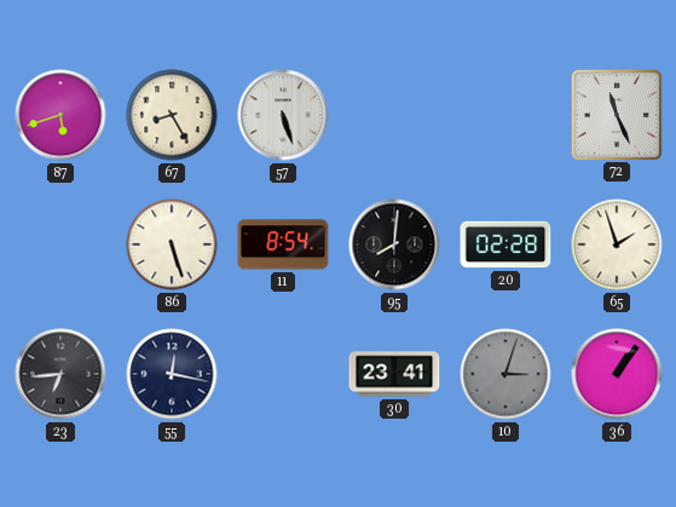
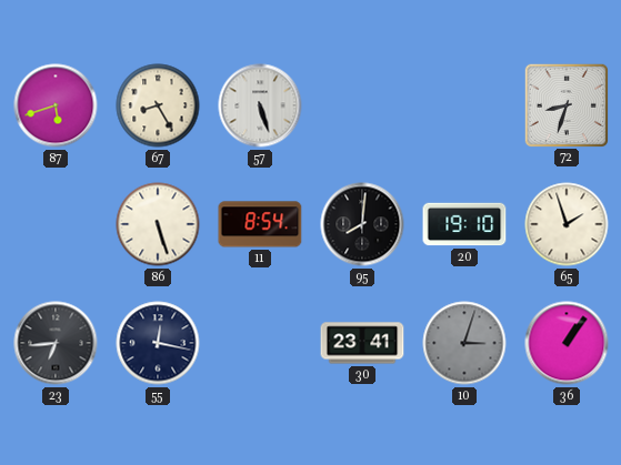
72: 11:26 -> 8:33
20: 02:28 -> 19:10
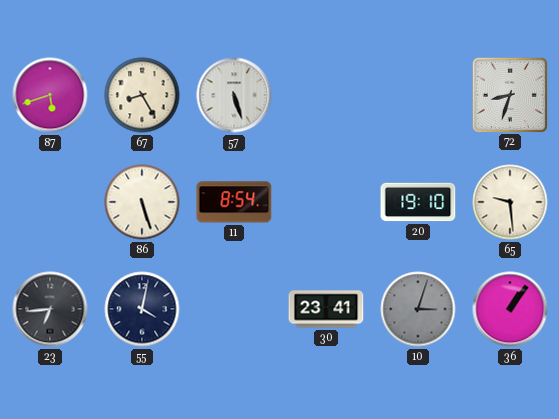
95: 8:01 -> none
65: 1:57 -> 9:29
55: 12:17 -> 4:02
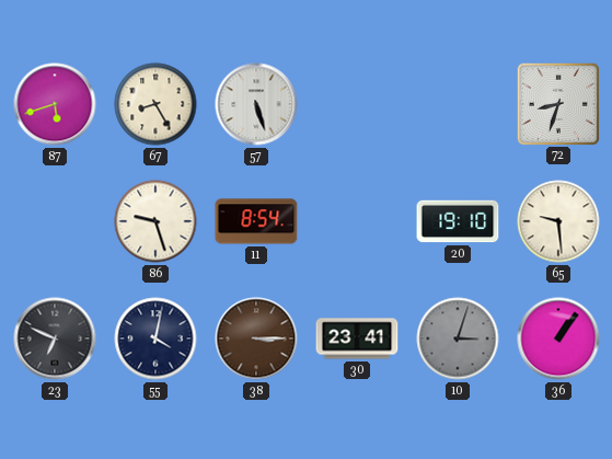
86: 5:27 -> 9:27
23: 6:44 -> 6:49
38: none -> 3:15
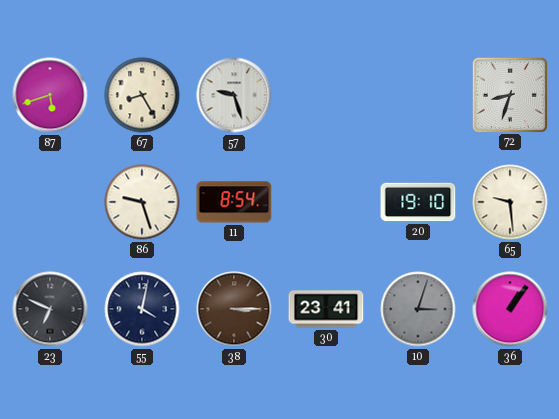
57: 5:27 -> 9:27
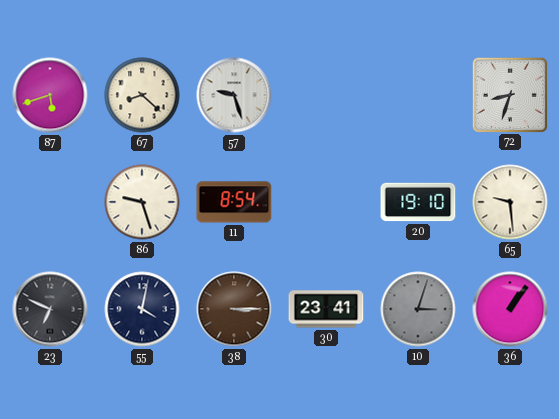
67: 8:25 -> 8:22
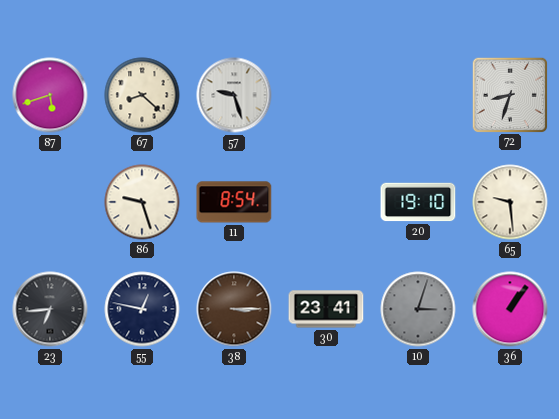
23: 6:49 -> 6:44
55: 4:02 -> 12:47
